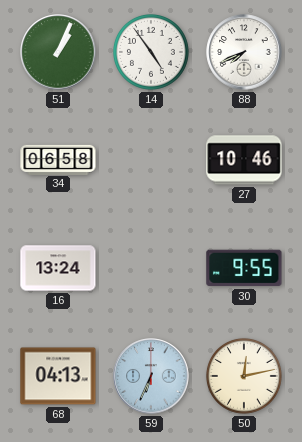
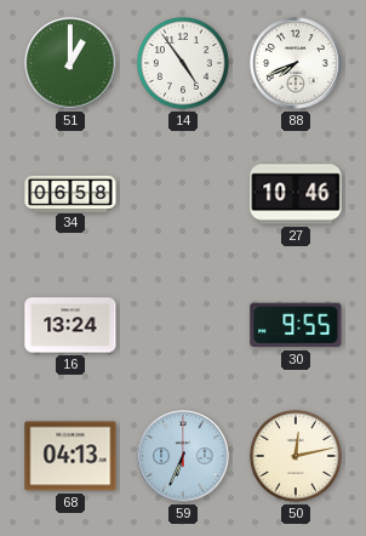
51: 1:04 -> 1:00
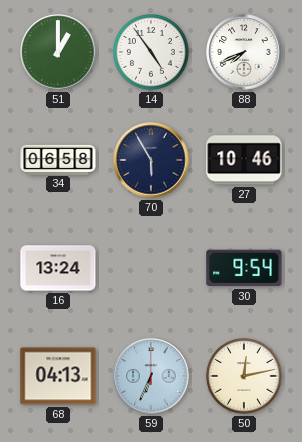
70: none -> 5:55
30: 9:55 -> 9:54
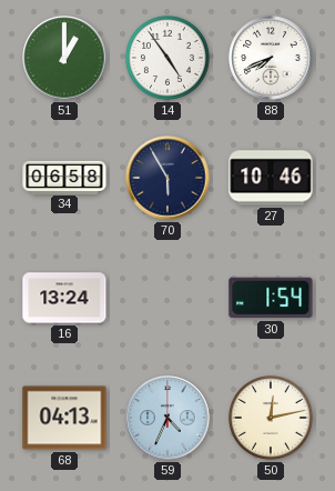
30: 9:54 -> 1:54
59: 6:34 -> 4:34
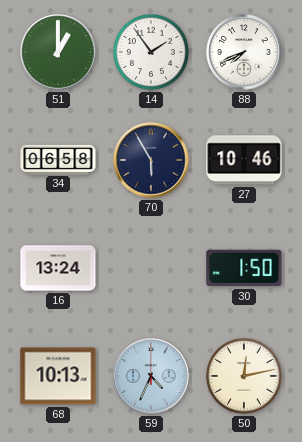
14: 4:54 -> 1:54
30: 1:54 -> 1:50
68: 04:13 -> 10:13
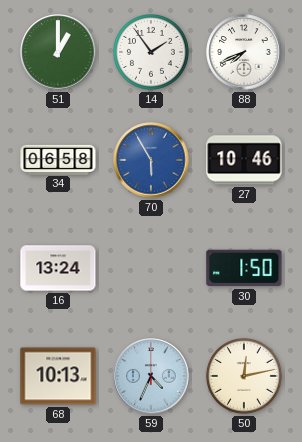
70 dial: navy -> blue
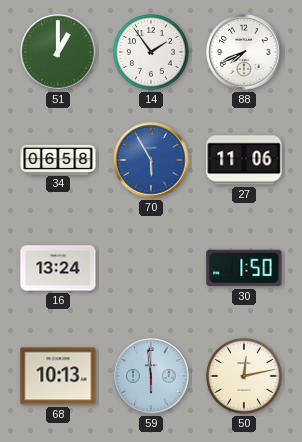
27: 10:46 -> 11:06
59: 4:34 -> 5:59
